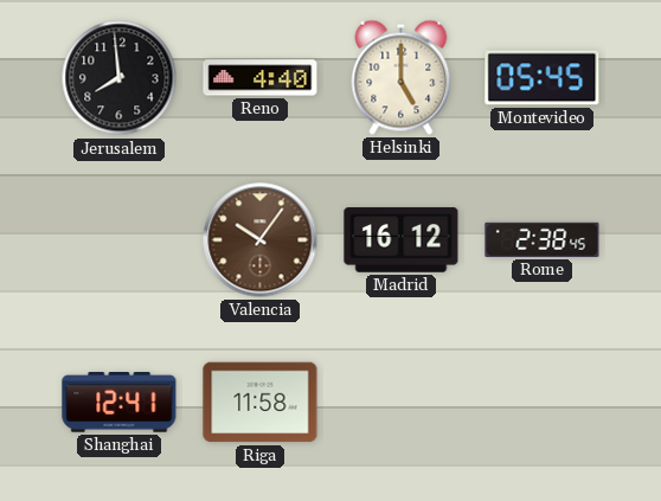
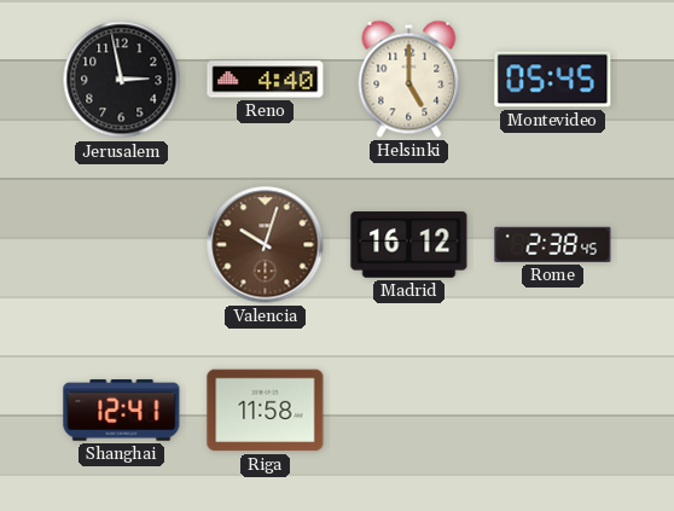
Jerusalem: 7:59 -> 2:58
Valencia: 10:06 -> 10:03
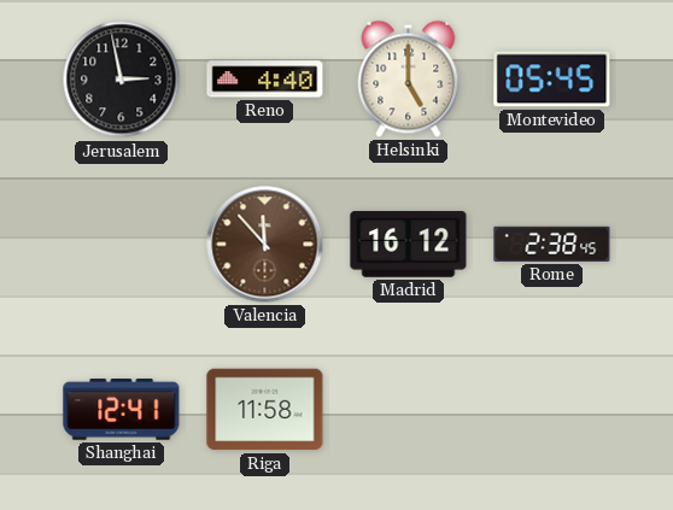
Valencia: 10:03 -> 11:53
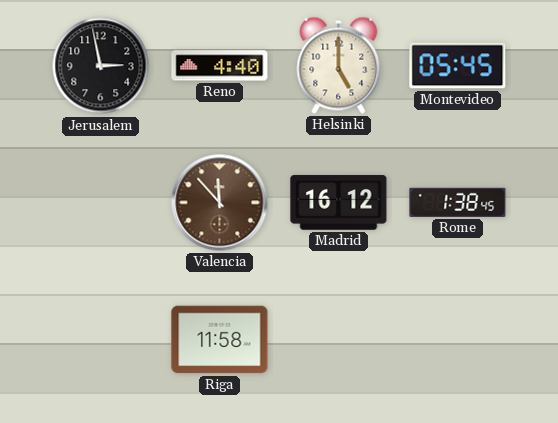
Rome: 2:38 -> 1:38
Shanghai: 12:41 -> none
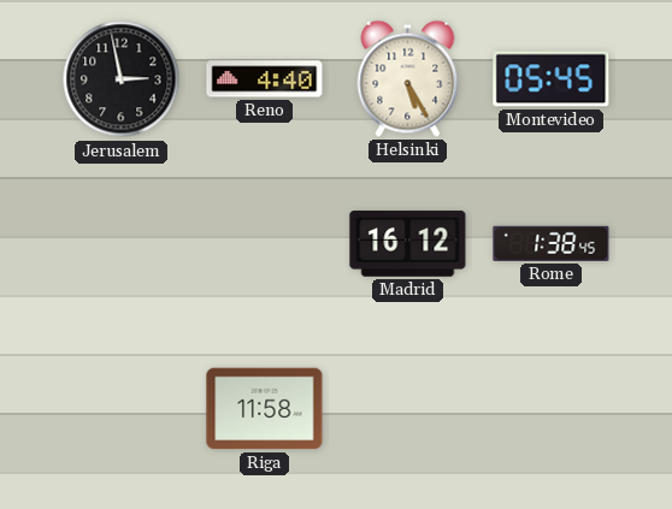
Helsinki: 5:00 -> 5:25
Valencia: 11:53 -> none
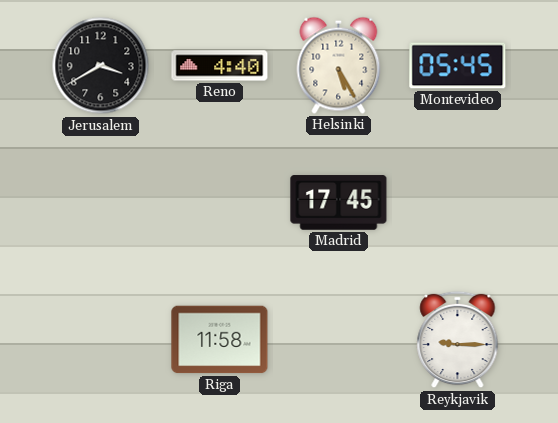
Jerusalem: 2:58 -> 3:40
Madrid: 16:12 -> 17:45
Rome: 1:38 -> none
Reykjavik: none -> 9:15
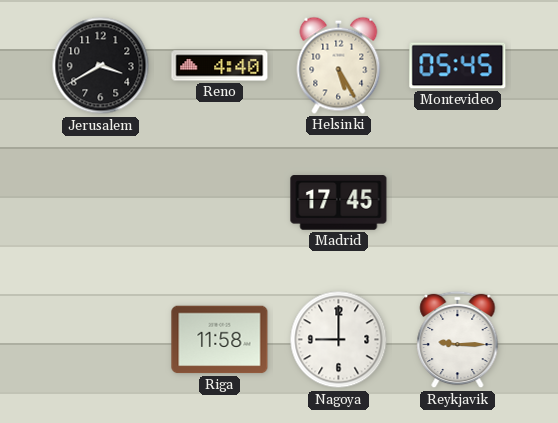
Nagoya: none -> 9:00
